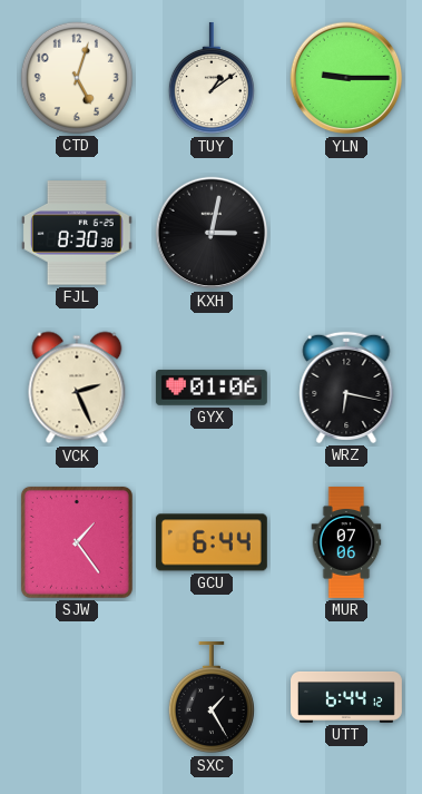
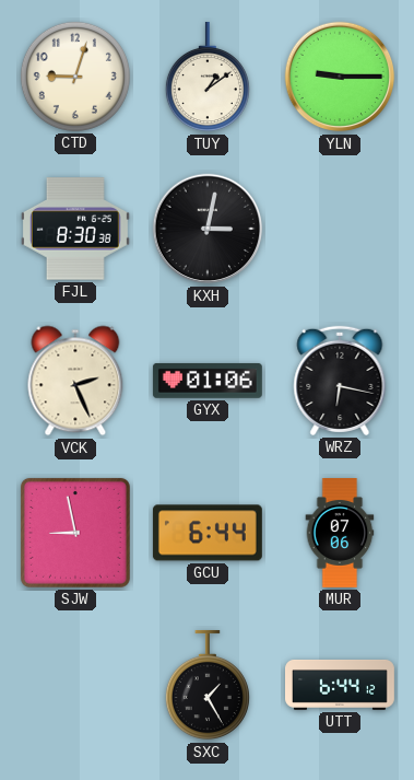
CTD: 5:03 -> 9:03
SJW: 1:24 -> 8:58
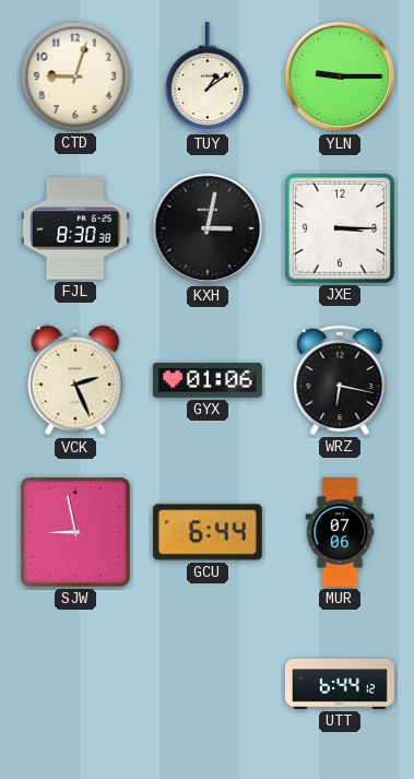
JXE: none -> 3:15
SXC: 1:25 -> none
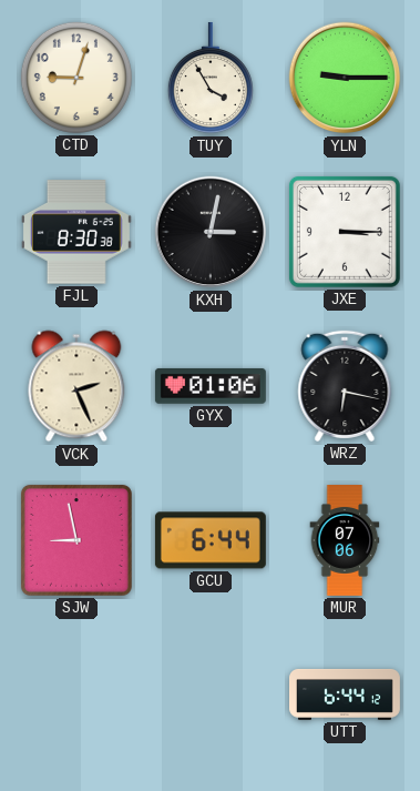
TUY: 1:09 -> 3:55
